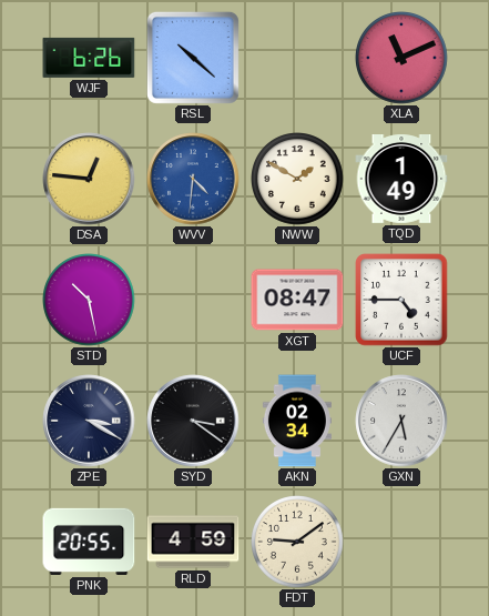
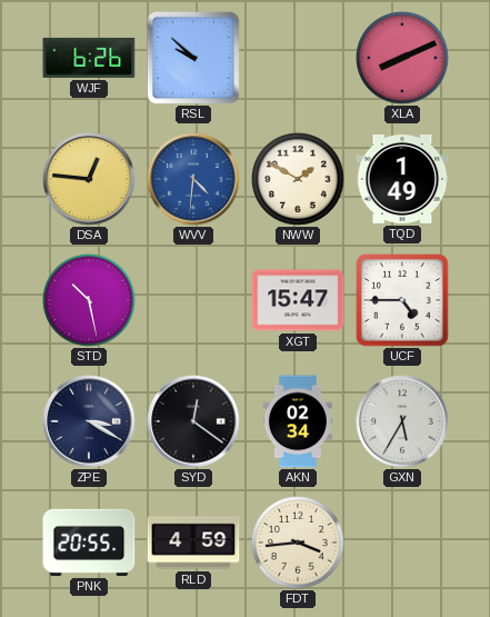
RSL: 10:22 -> 9:52
XLA: 11:11 -> 8:11
XGT: 08:47 -> 15:47
SYD: 3:21 -> 12:21
FDT: 9:09 -> 3:44
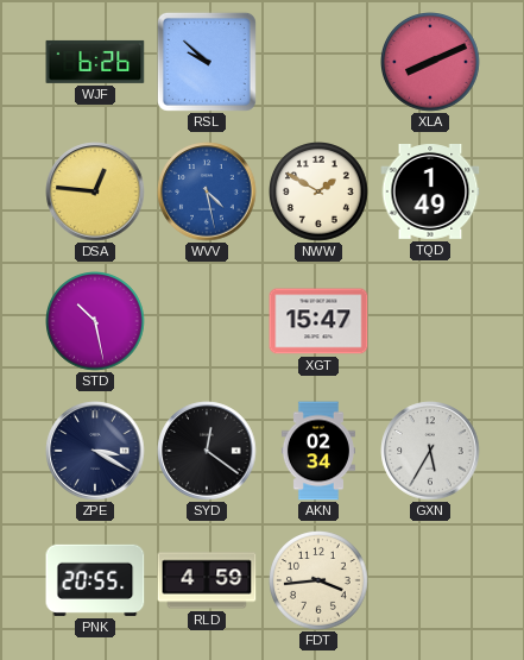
WVV: 4:31 -> 4:28
UCF: 4:45 -> none
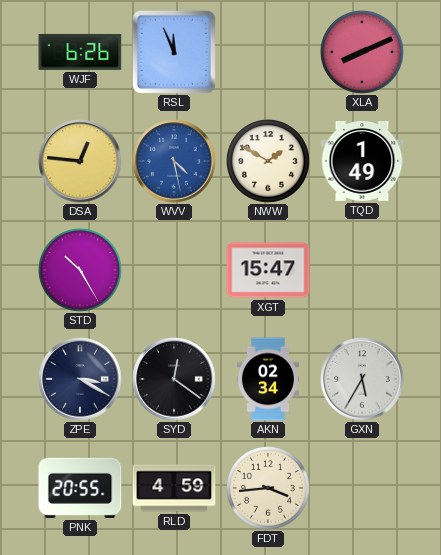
RSL: 9:52 -> 11:56
STD: 10:28 -> 10:25
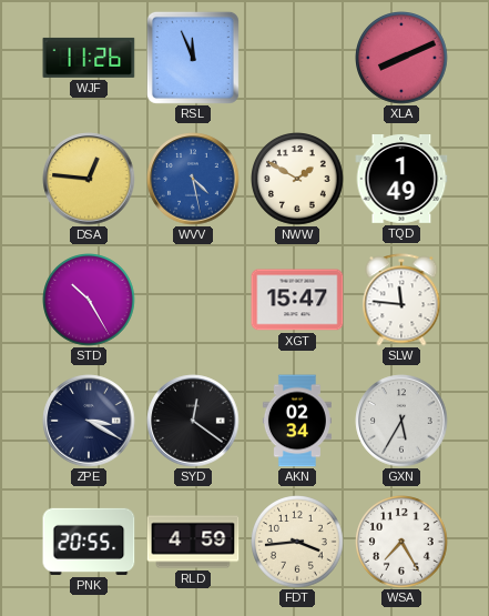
WJF: 6:26 -> 11:26
SLW: none -> 11:46
WSA: none -> 7:25
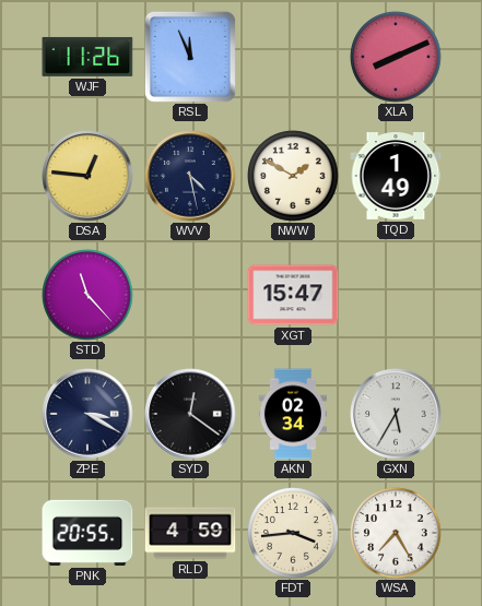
WVV dial: blue -> navy
STD: 10:25 -> 11:23
SLW: 11:46 -> none
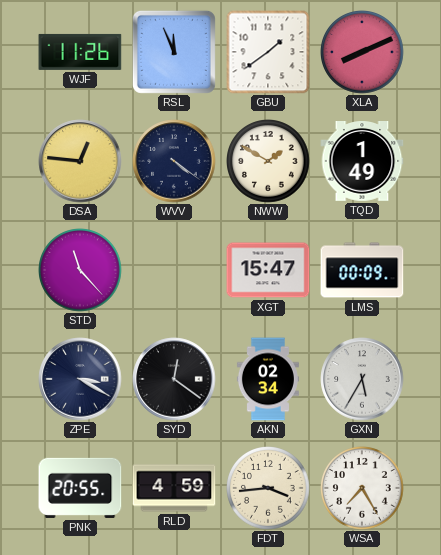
GBU: none -> 1:39
WVV: 4:28 -> 4:21
LMS: none -> 00:09
